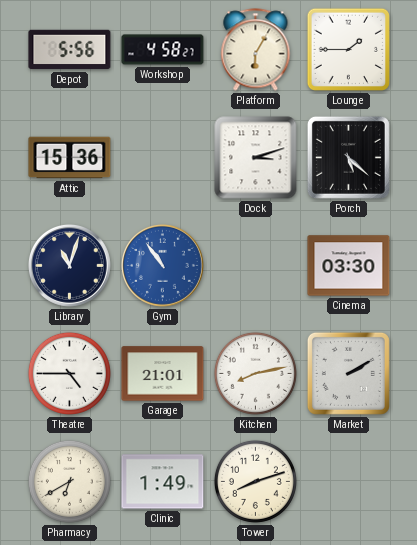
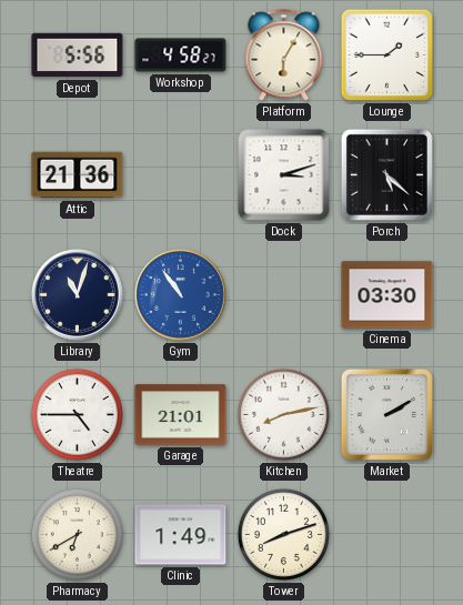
Attic: 15:36 -> 21:36
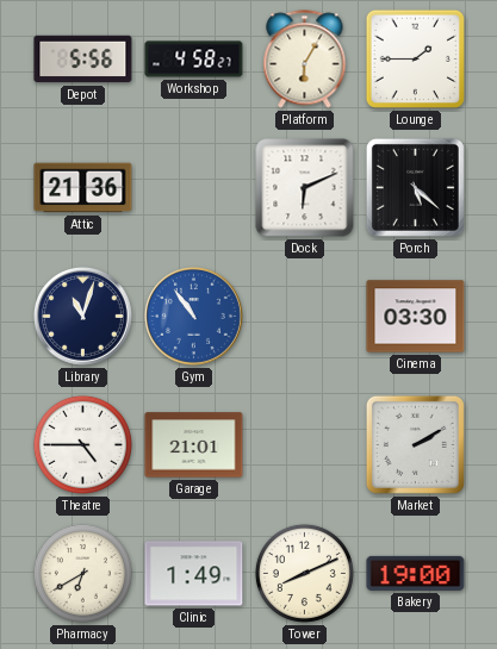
Dock: 3:12 -> 6:11
Kitchen: 8:13 -> none
Tower: 8:12 -> 8:11
Bakery: none -> 19:00
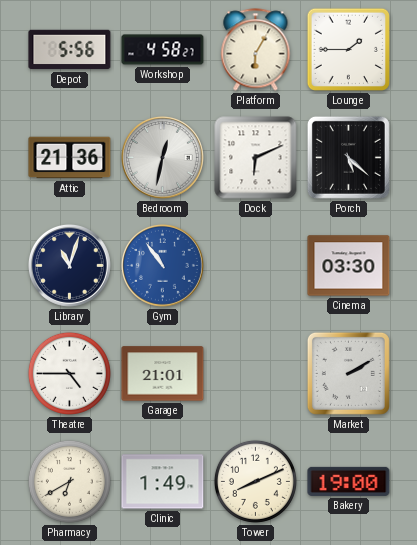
Bedroom: none -> 12:32
